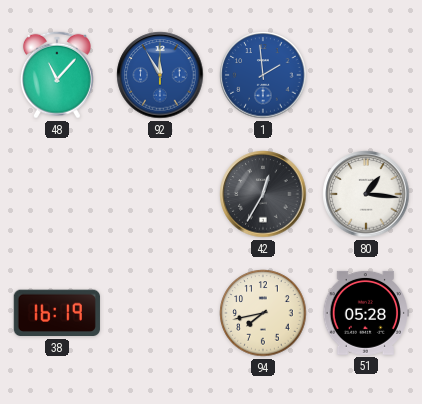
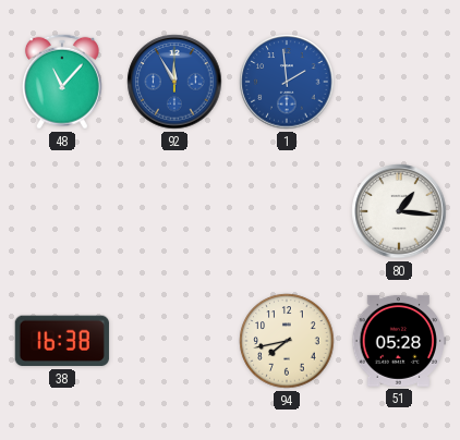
42: 12:35 -> none
38: 16:19 -> 16:38
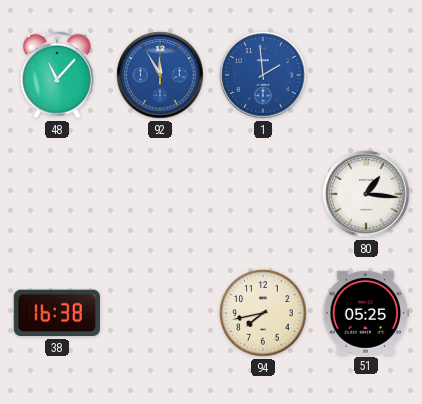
51: 05:28 -> 05:25
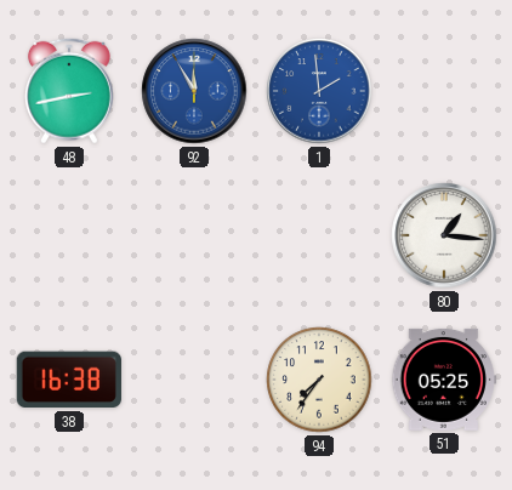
48: 11:07 -> 2:43
94: 7:43 -> 7:36
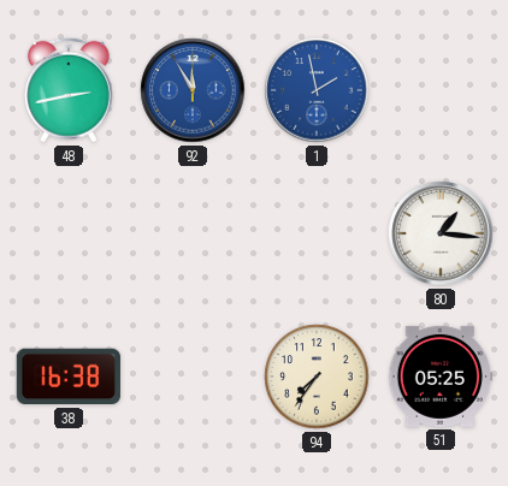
1: 1:59 -> 1:58
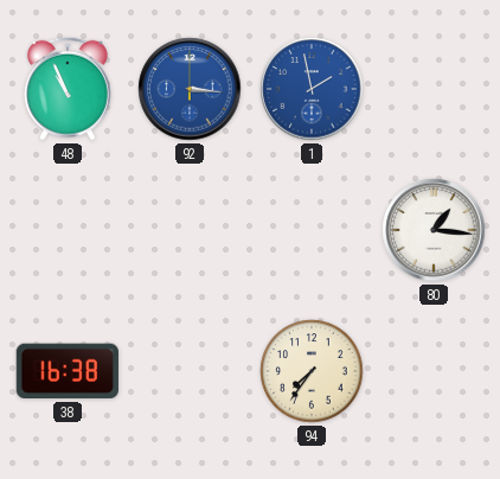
48: 2:43 -> 10:56
92: 11:55 -> 3:16
51: 05:25 -> none
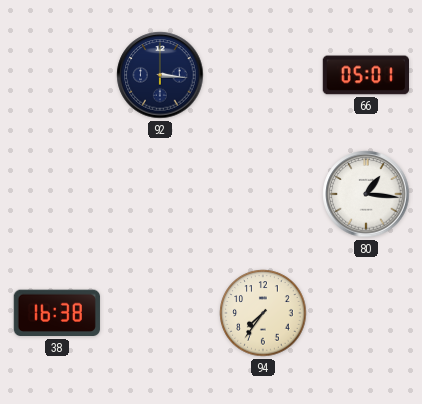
48: 10:56 -> none
92 dial: blue -> navy
1: 1:58 -> none
66: none -> 05:01
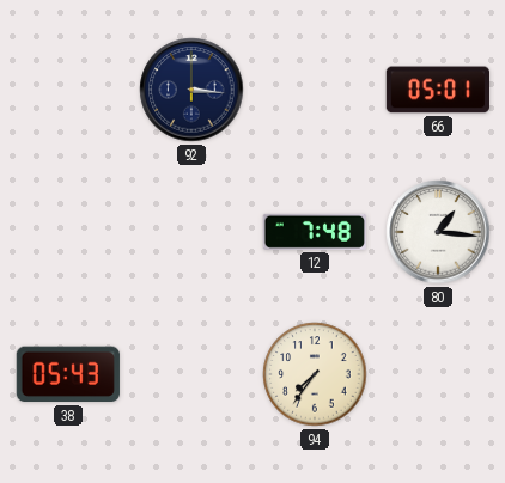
12: none -> 7:48
38: 16:38 -> 05:43
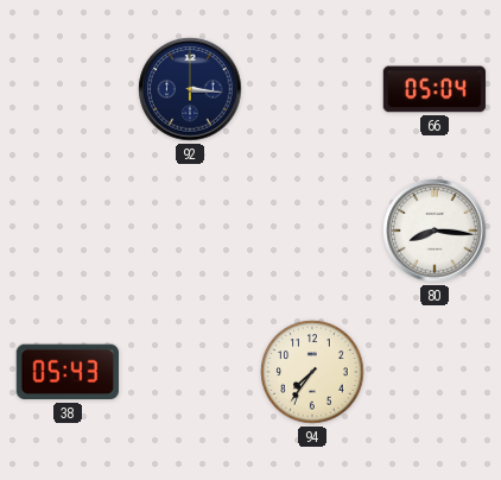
66: 05:01 -> 05:04
12: 7:48 -> none
80: 1:16 -> 8:16
